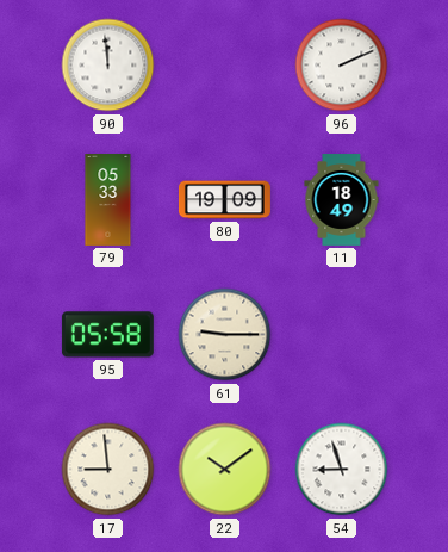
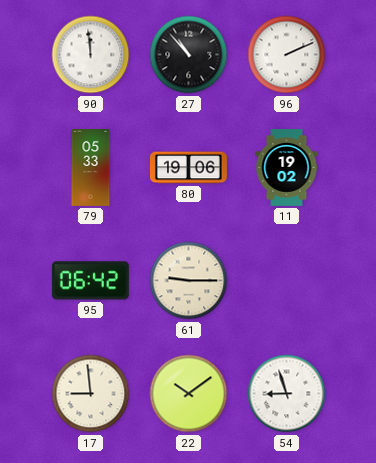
27: none -> 10:53
80: 19:09 -> 19:06
11: 18:49 -> 19:02
95: 05:58 -> 06:42
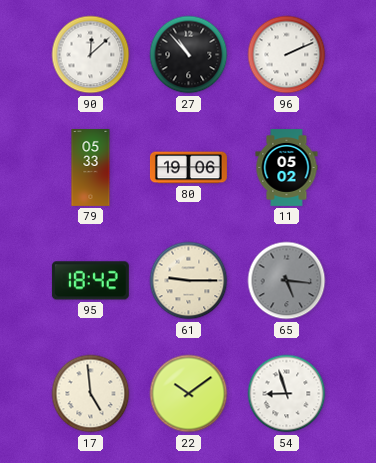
90: 11:59 -> 12:08
11: 19:02 -> 05:02
95: 06:42 -> 18:42
65: none -> 5:16
17: 8:59 -> 4:59
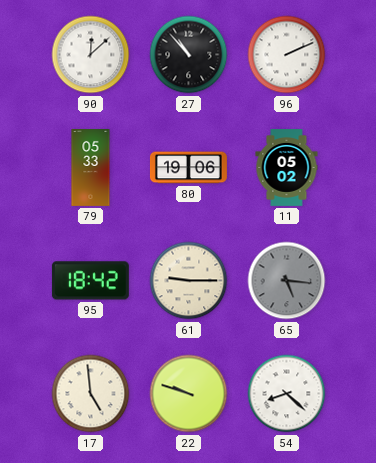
22: 10:09 -> 9:48
54: 8:57 -> 8:22
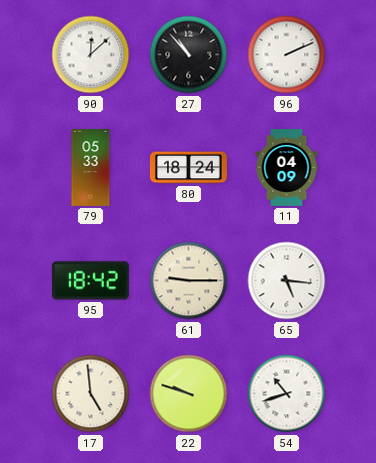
80: 19:06 -> 18:24
11: 05:02 -> 04:09
65 dial: grey -> white
54: 8:22 -> 10:42
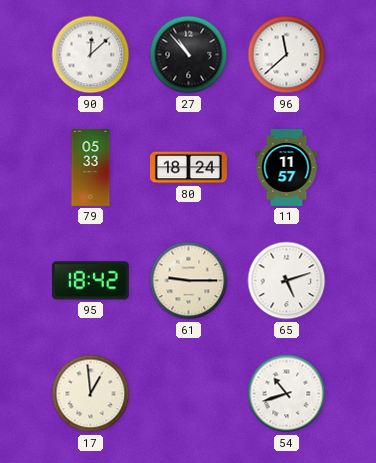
96: 2:11 -> 11:38
11: 04:09 -> 11:57
65: 5:16 -> 5:12
17: 4:59 -> 12:59
22: 9:48 -> none
